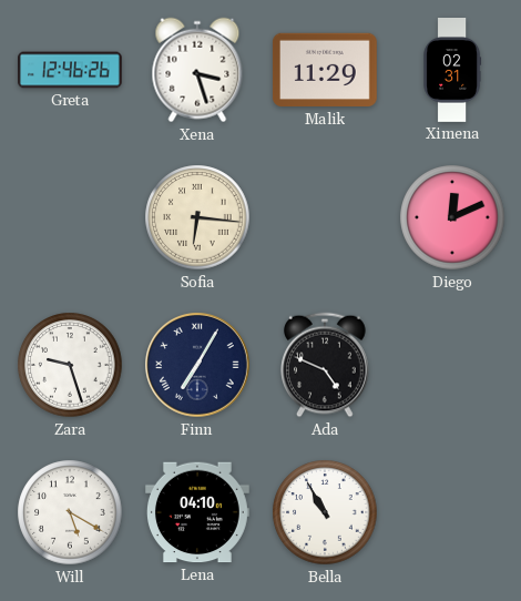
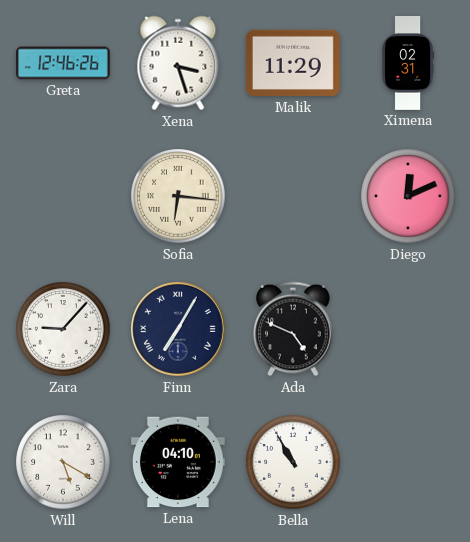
Zara: 9:27 -> 9:07
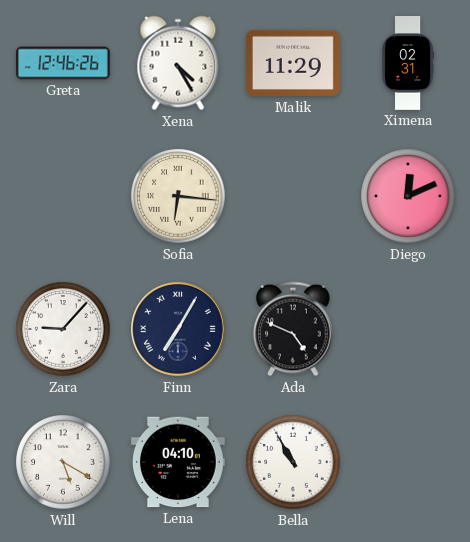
Xena: 3:27 -> 4:25
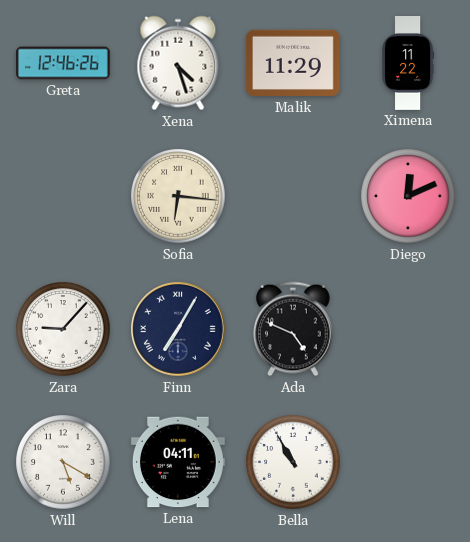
Xena: 4:25 -> 4:27
Ximena: 02:31 -> 11:22
Lena: 04:10 -> 04:11
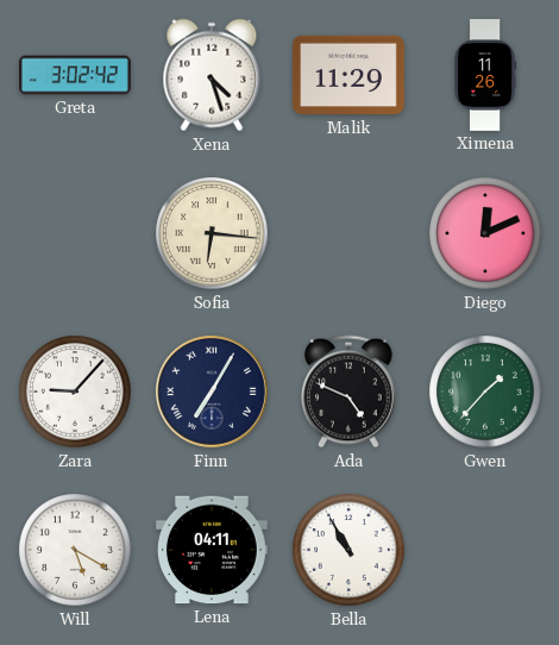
Greta: 12:46 -> 3:02
Ximena: 11:22 -> 11:26
Gwen: none -> 1:37
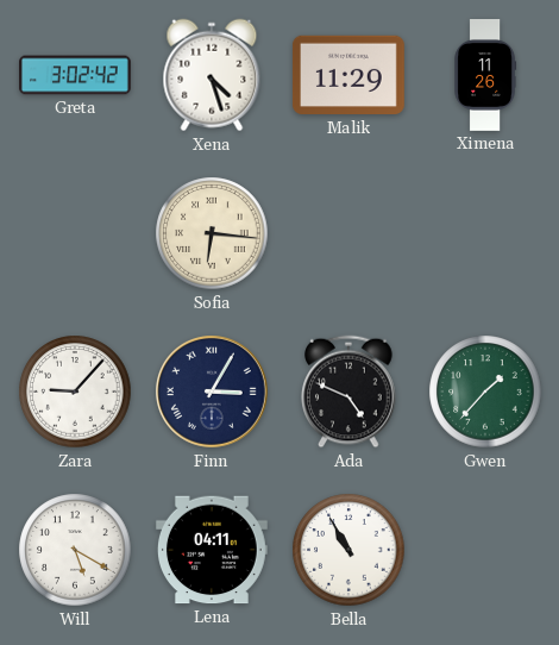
Diego: 12:11 -> none
Finn: 7:05 -> 3:05
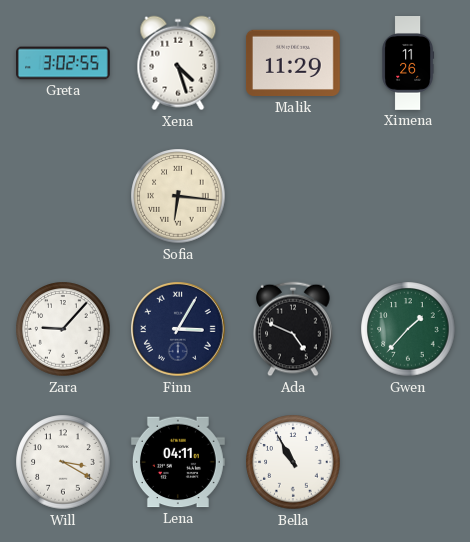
Greta: 3:02:42 -> 3:02:55
Will: 5:20 -> 3:20
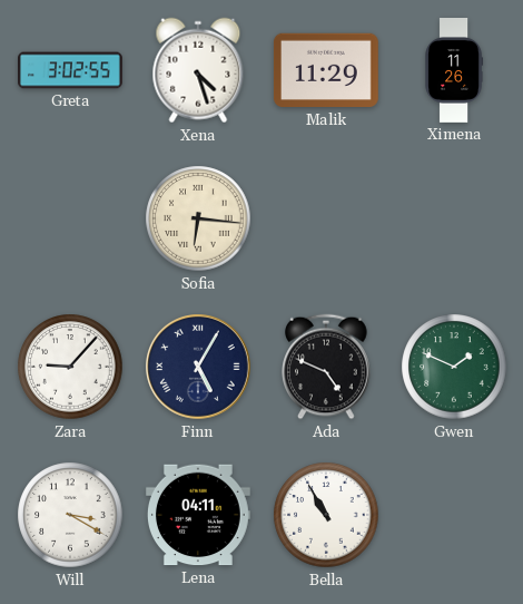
Finn: 3:05 -> 5:05
Gwen: 1:37 -> 1:49
